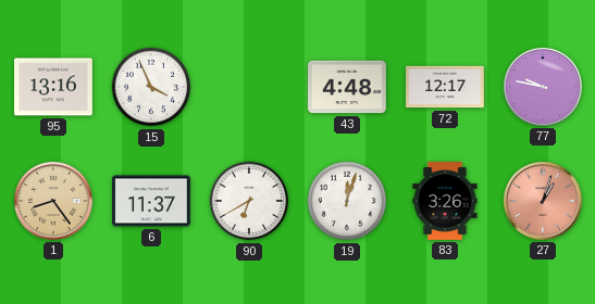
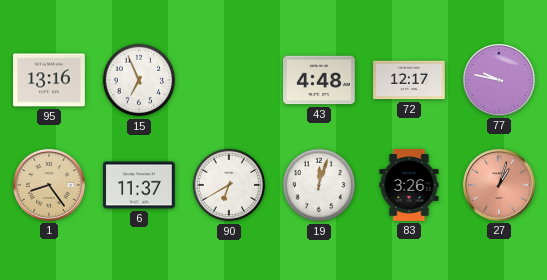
15: 3:56 -> 6:56
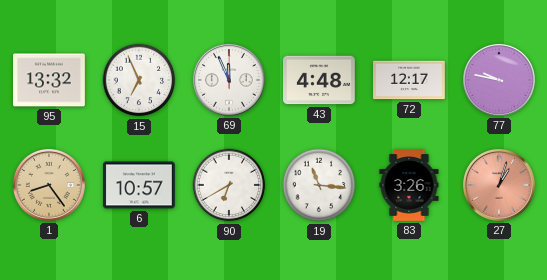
95: 13:16 -> 13:32
69: none -> 11:56
6: 11:37 -> 10:57
19: 12:03 -> 11:16
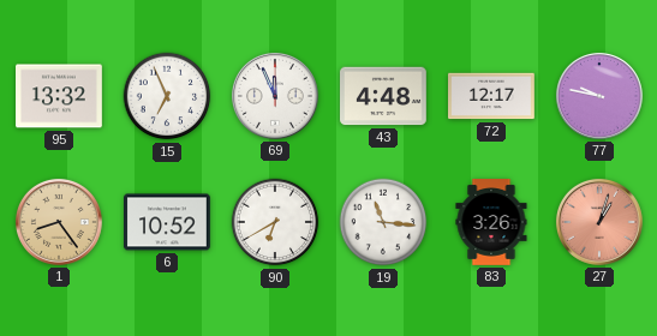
6: 10:57 -> 10:52
